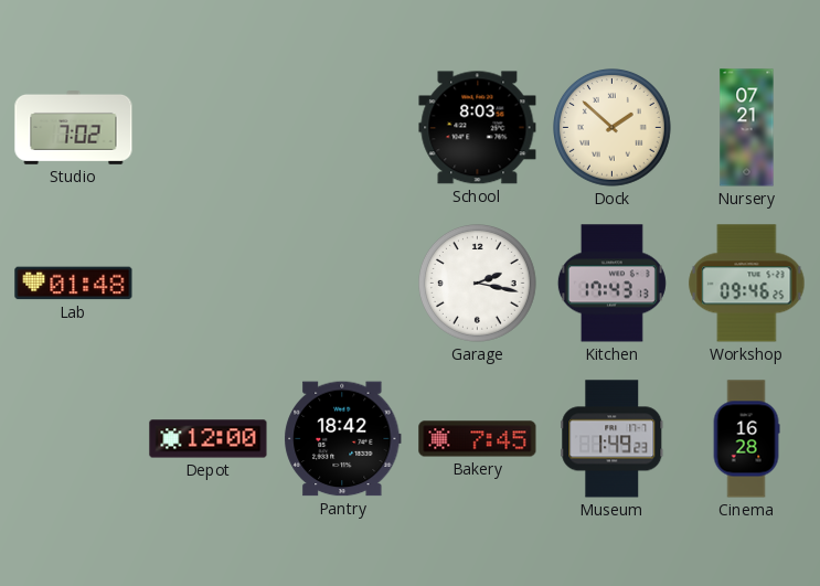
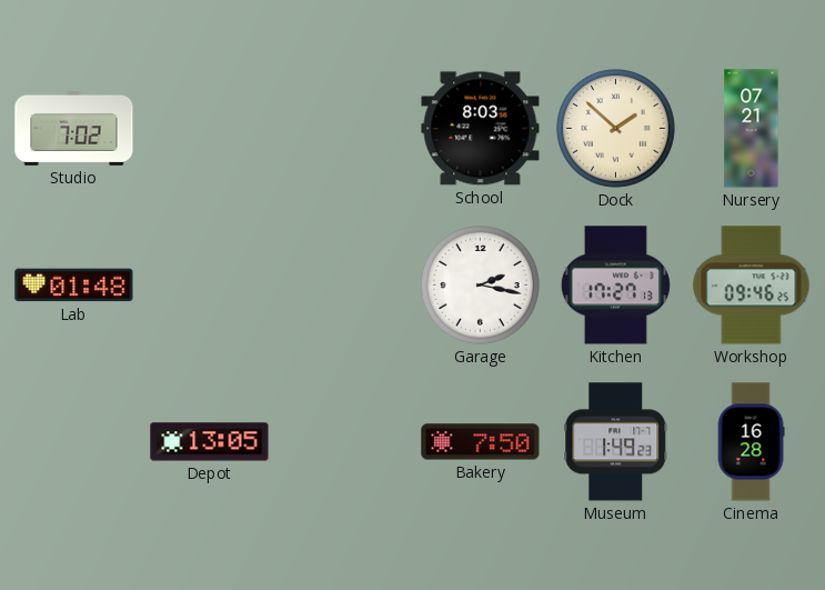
Kitchen: 17:43 -> 17:27
Depot: 12:00 -> 13:05
Pantry: 18:42 -> none
Bakery: 7:45 -> 7:50
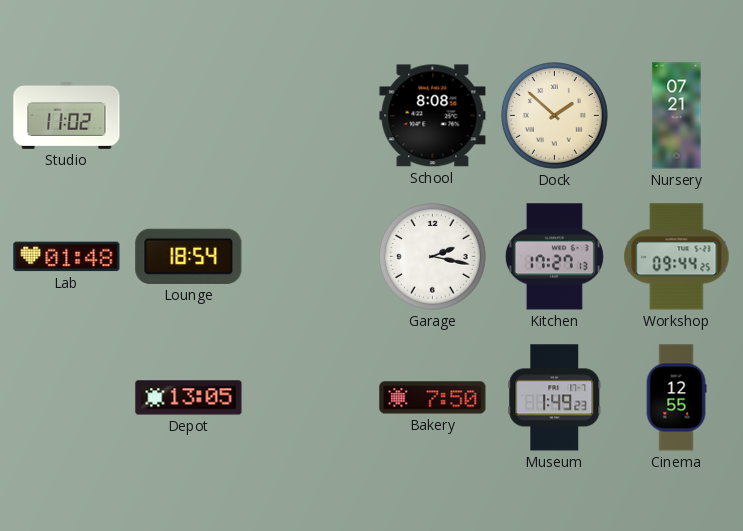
Studio: 7:02 -> 11:02
School: 8:03 -> 8:08
Lounge: none -> 18:54
Workshop: 09:46 -> 09:44
Cinema: 16:28 -> 12:55
